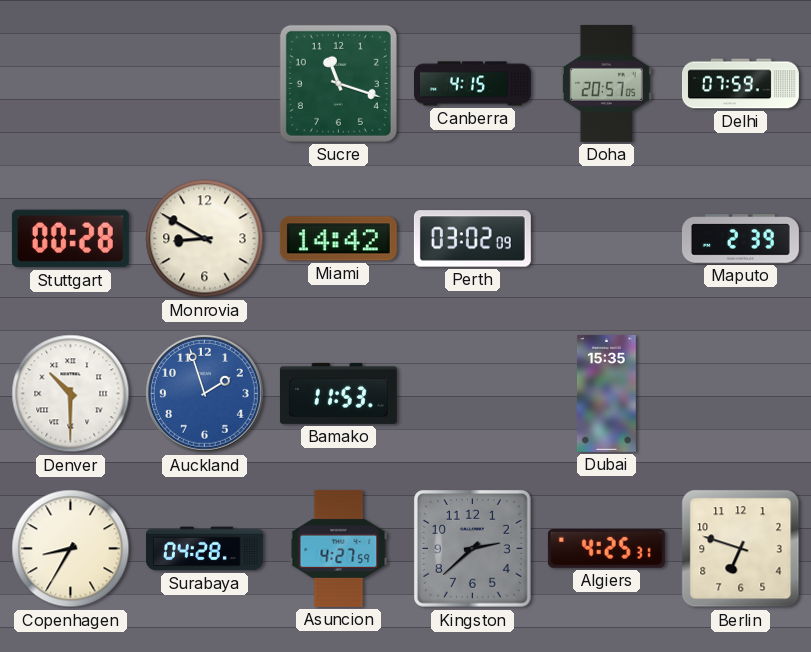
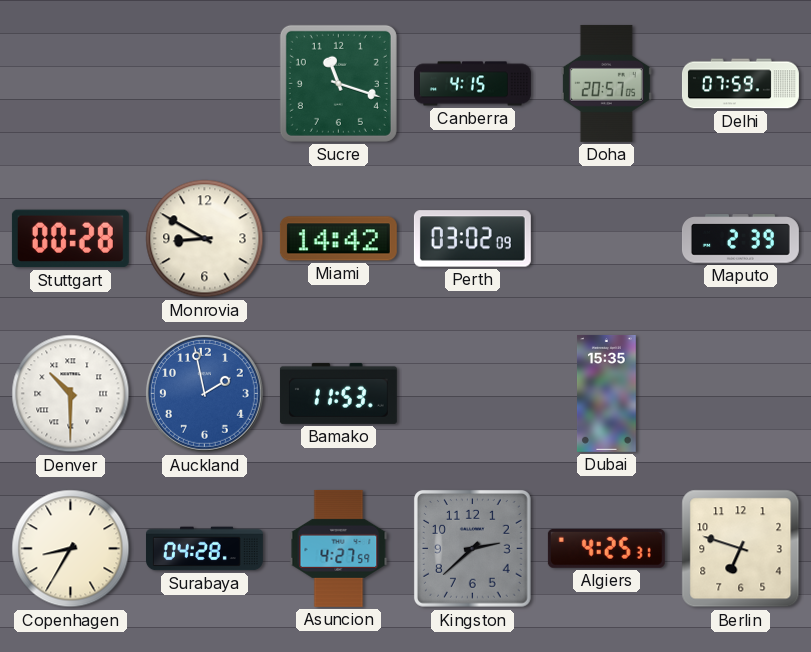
Auckland: 1:57 -> 1:58
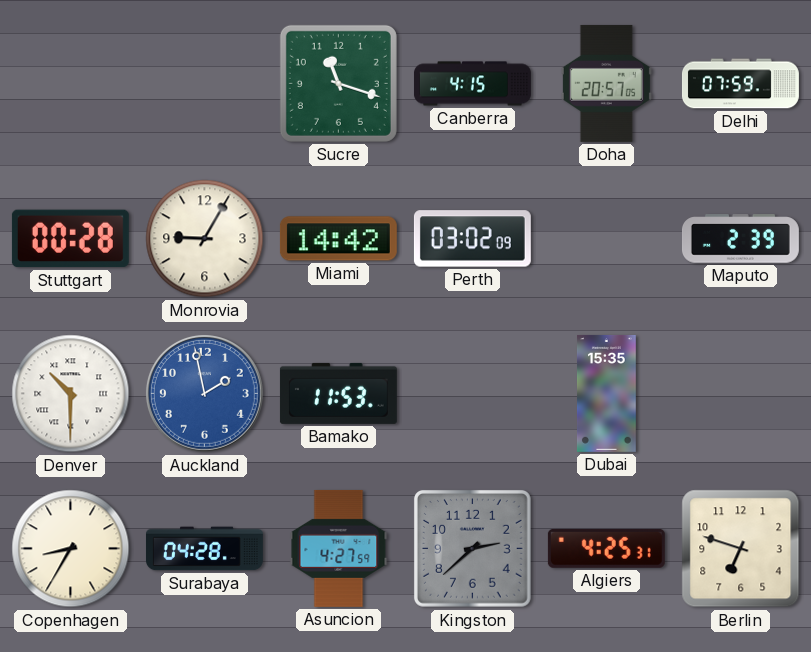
Monrovia: 8:50 -> 9:05
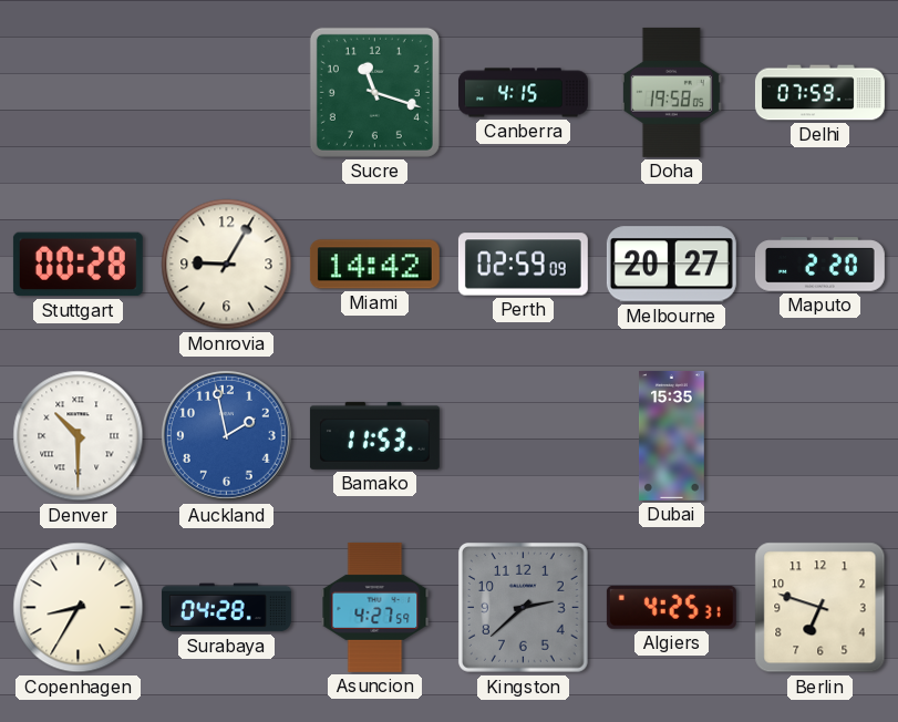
Doha: 20:57 -> 19:58
Perth: 03:02 -> 02:59
Melbourne: none -> 20:27
Maputo: 2:39 -> 2:20
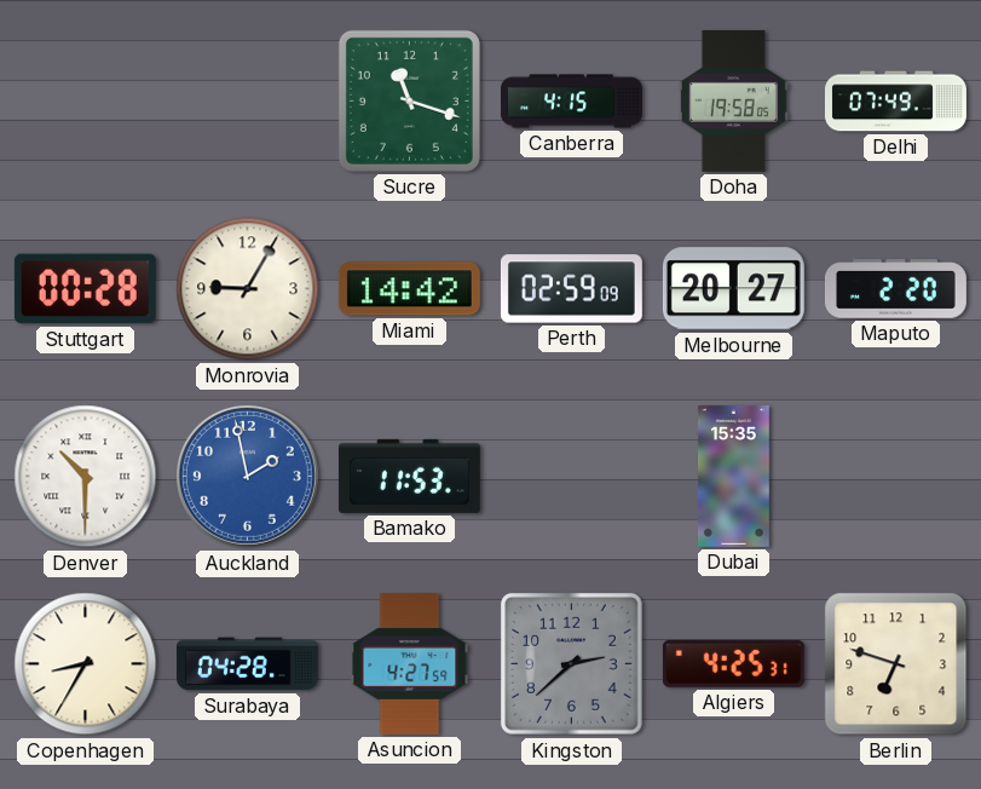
Delhi: 07:59 -> 07:49
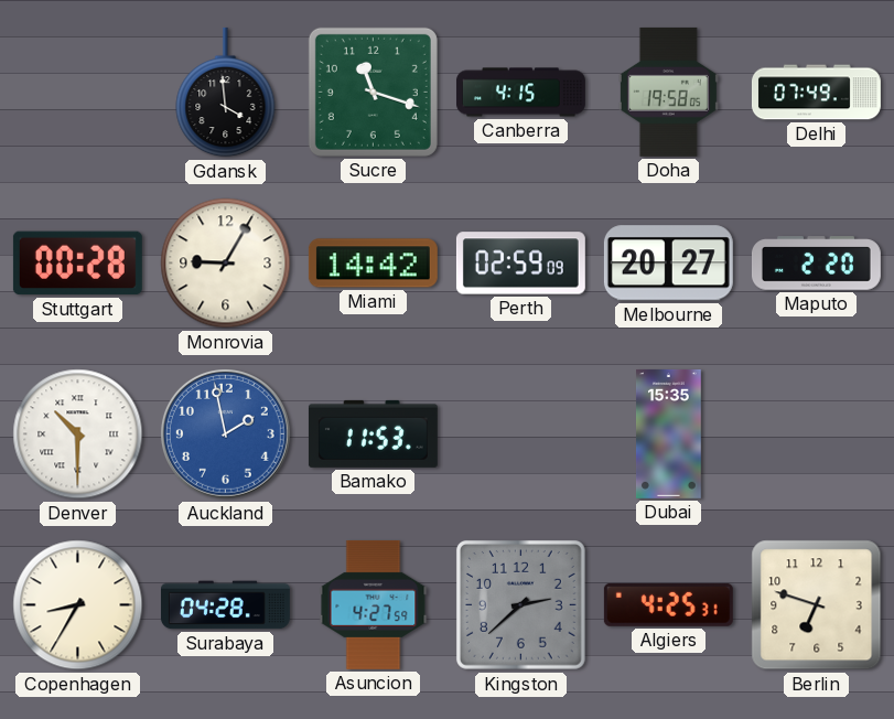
Gdansk: none -> 3:59
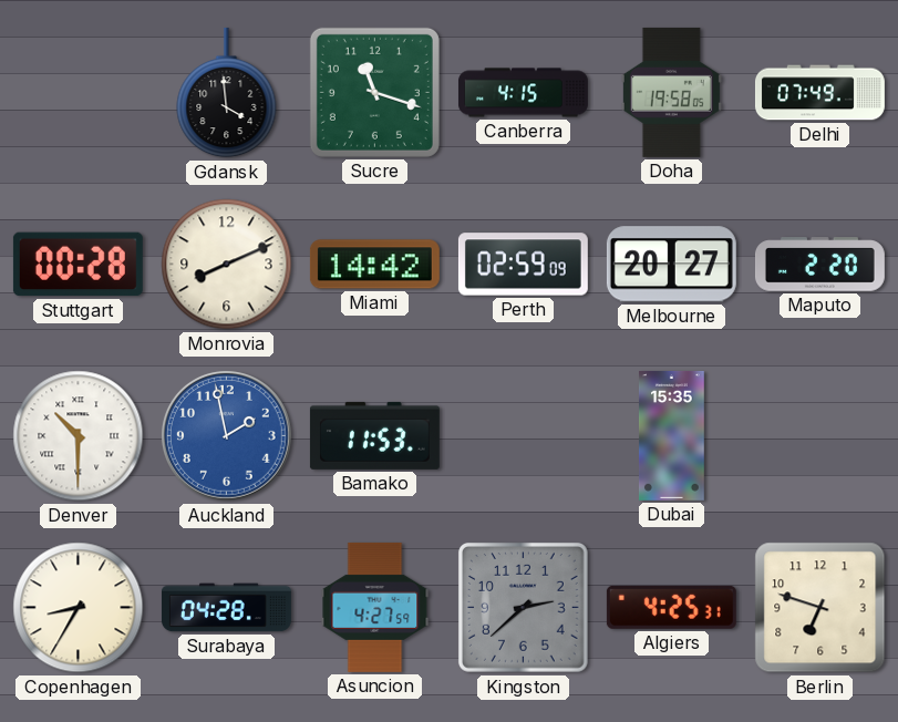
Monrovia: 9:05 -> 8:11
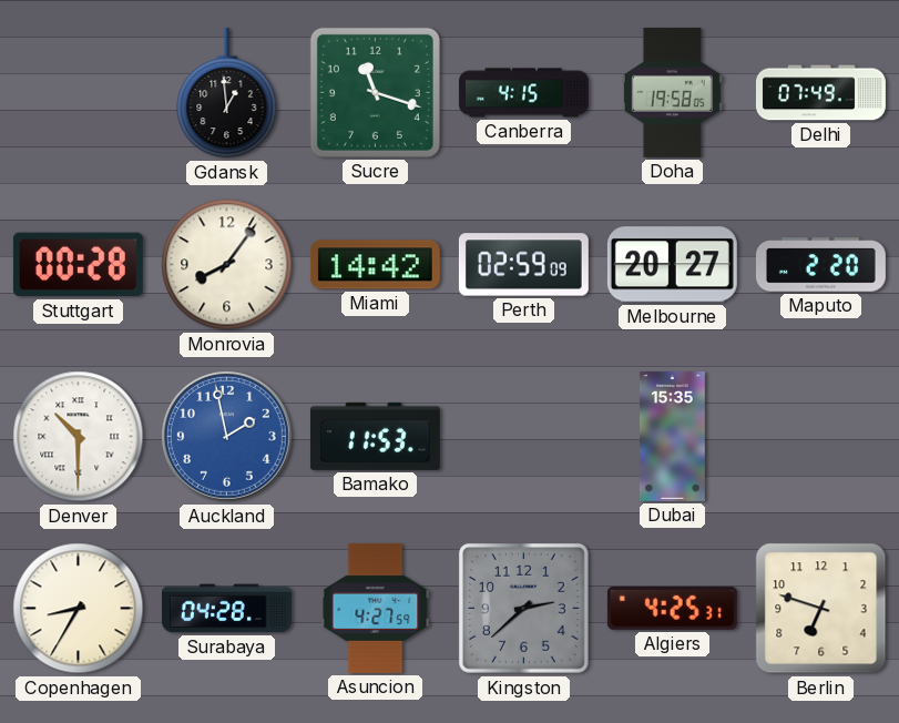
Gdansk: 3:59 -> 12:59
Monrovia: 8:11 -> 8:06
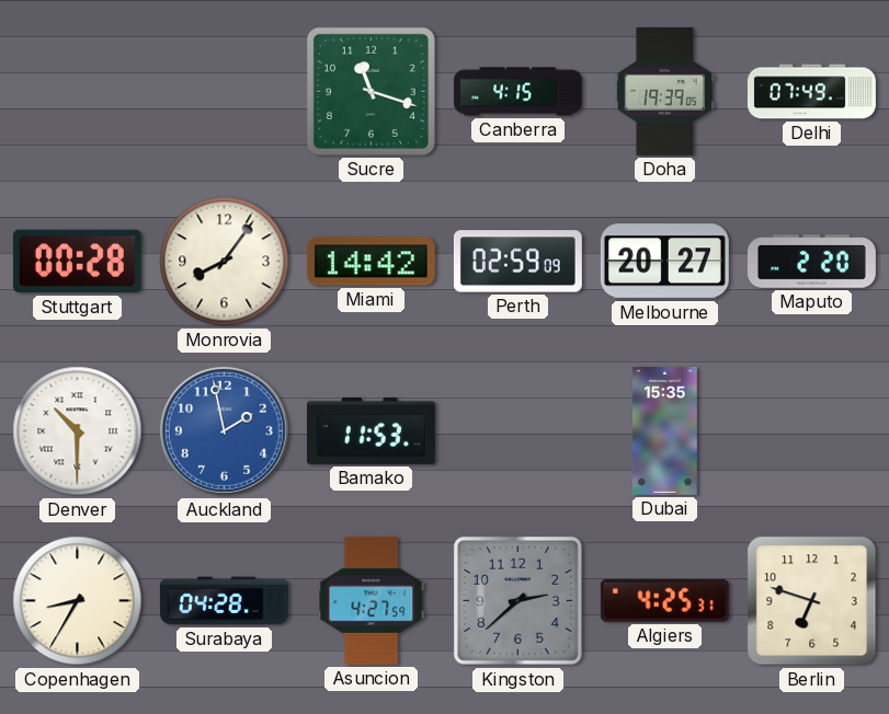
Gdansk: 12:59 -> none
Doha: 19:58 -> 19:39
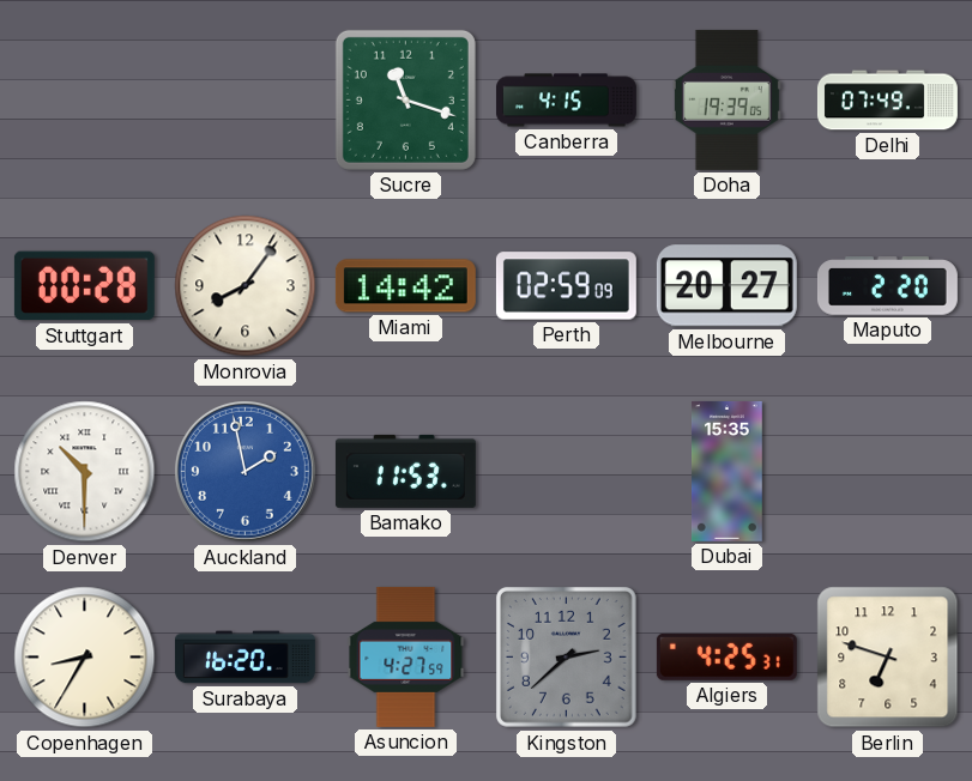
Surabaya: 04:28 -> 16:20
